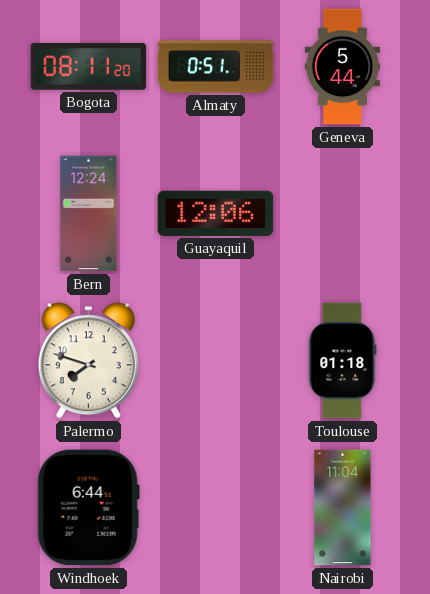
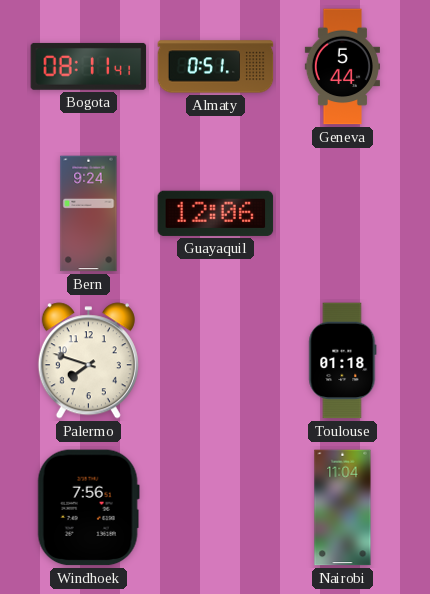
Bogota: 08:11:20 -> 08:11:41
Bern: 12:24 -> 9:24
Windhoek: 6:44 -> 7:56
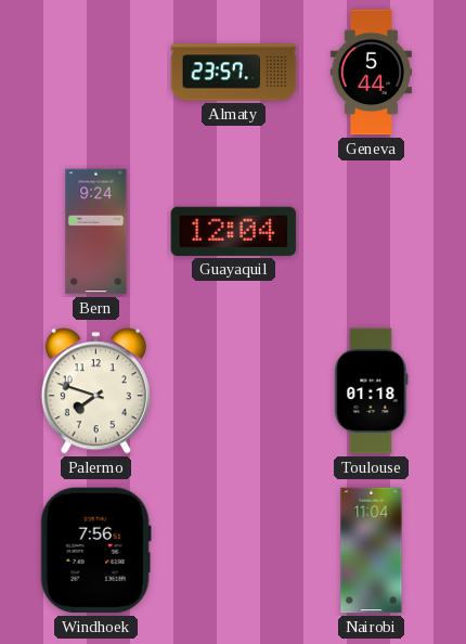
Bogota: 08:11 -> none
Almaty: 0:51 -> 23:57
Guayaquil: 12:06 -> 12:04
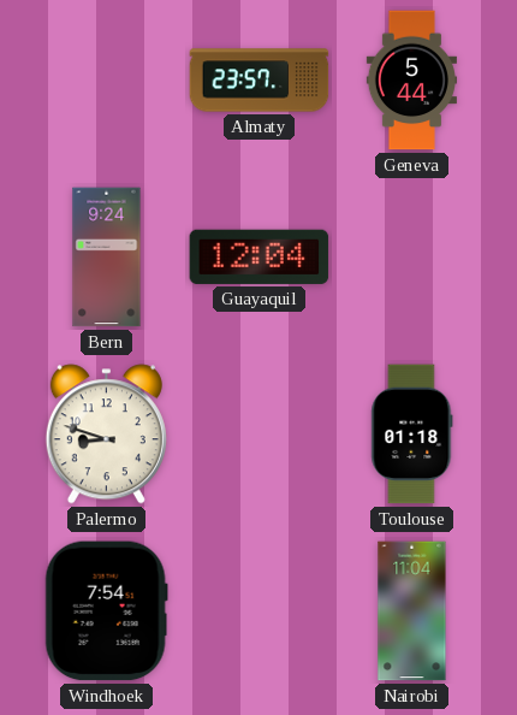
Palermo: 7:48 -> 8:48
Windhoek: 7:56 -> 7:54
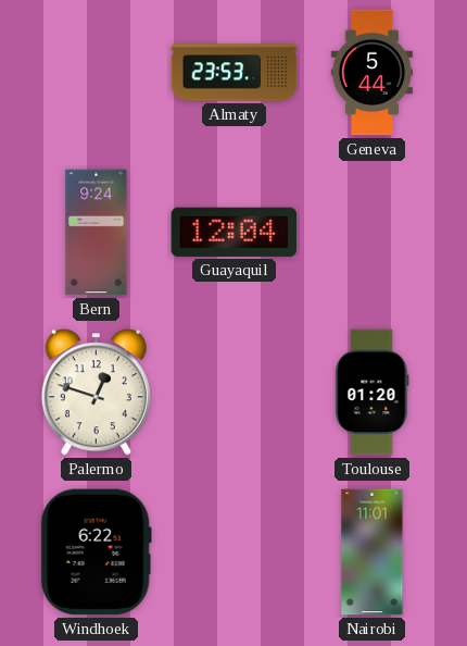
Almaty: 23:57 -> 23:53
Palermo: 8:48 -> 12:48
Toulouse: 01:18 -> 01:20
Windhoek: 7:54 -> 6:22
Nairobi: 11:04 -> 11:01
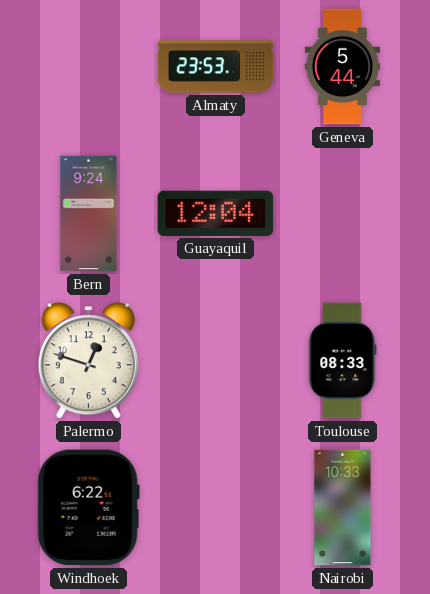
Toulouse: 01:20 -> 08:33
Nairobi: 11:01 -> 10:33
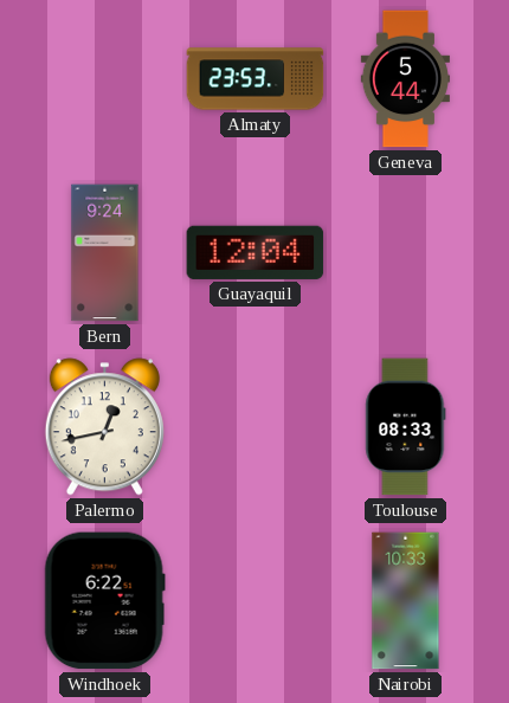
Palermo: 12:48 -> 12:43
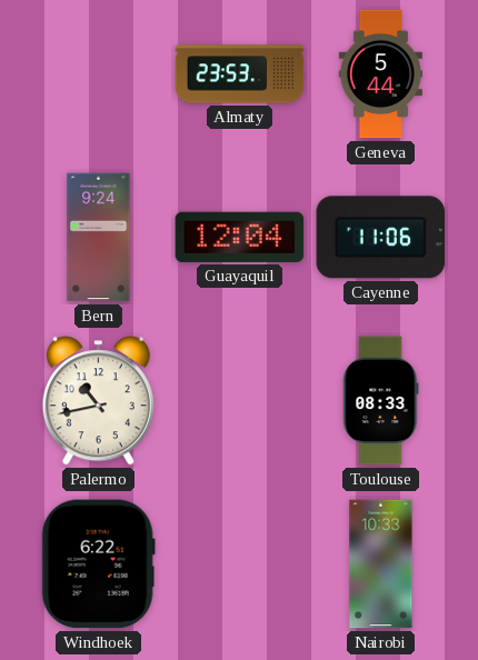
Cayenne: none -> 11:06
Palermo: 12:43 -> 10:43
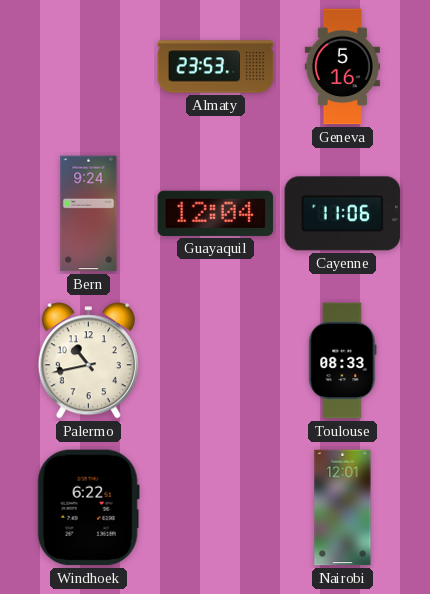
Geneva: 5:44 -> 5:16
Nairobi: 10:33 -> 12:01
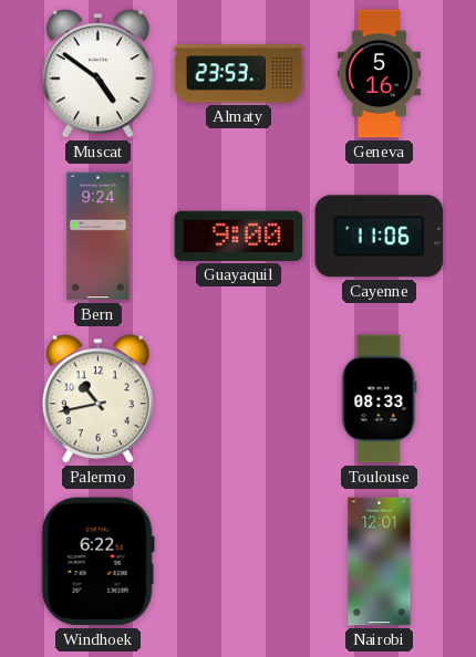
Muscat: none -> 4:51
Guayaquil: 12:04 -> 9:00
